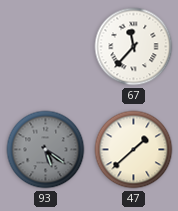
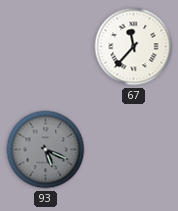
93: 5:21 -> 5:19
47: 1:38 -> none
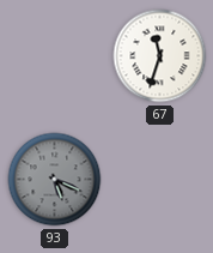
67: 11:37 -> 11:33
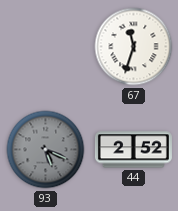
44: none -> 2:52
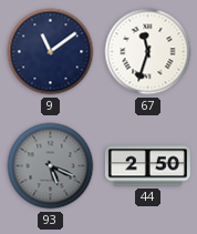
9: none -> 11:09
44: 2:52 -> 2:50
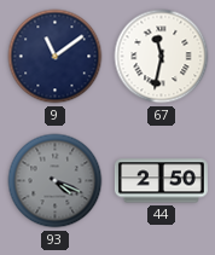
67: 11:33 -> 11:32
93: 5:19 -> 4:19
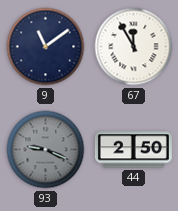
67: 11:32 -> 11:55
93: 4:19 -> 9:19
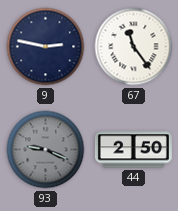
9: 11:09 -> 2:47
67: 11:55 -> 11:24
